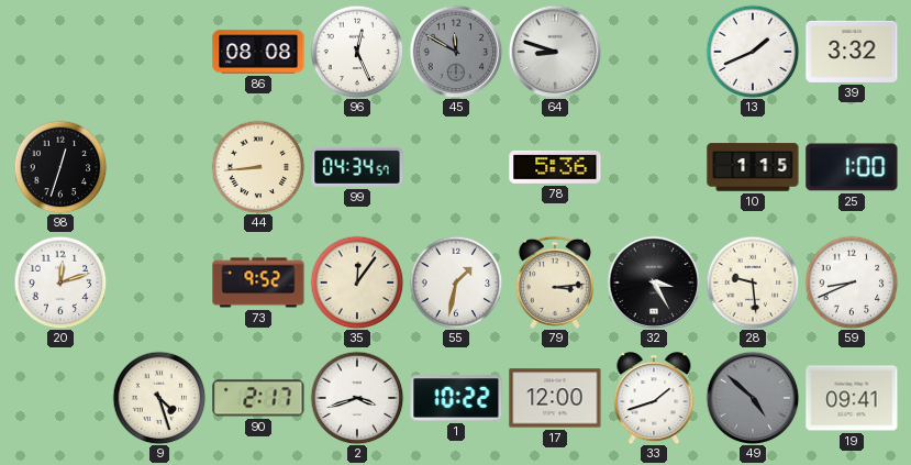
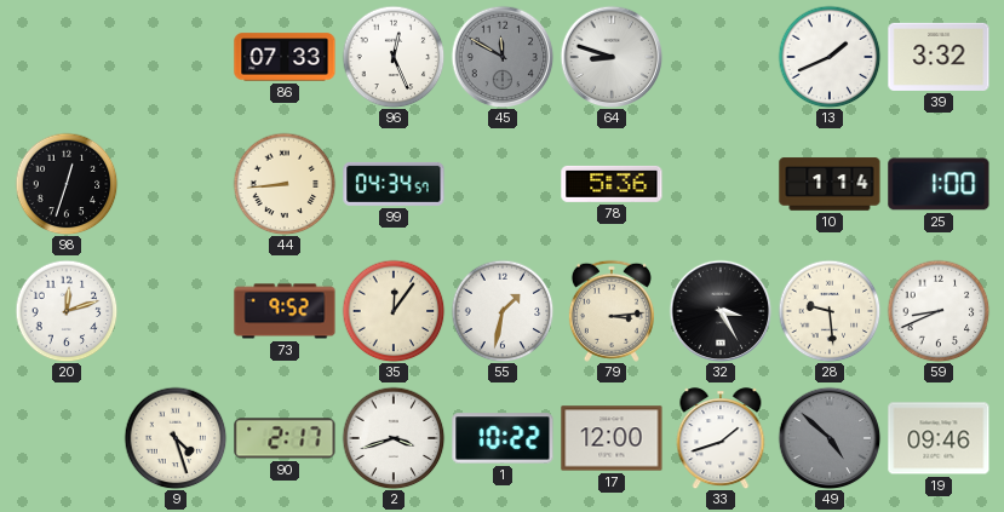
86: 08:08 -> 07:33
10: 1:15 -> 1:14
19: 09:41 -> 09:46
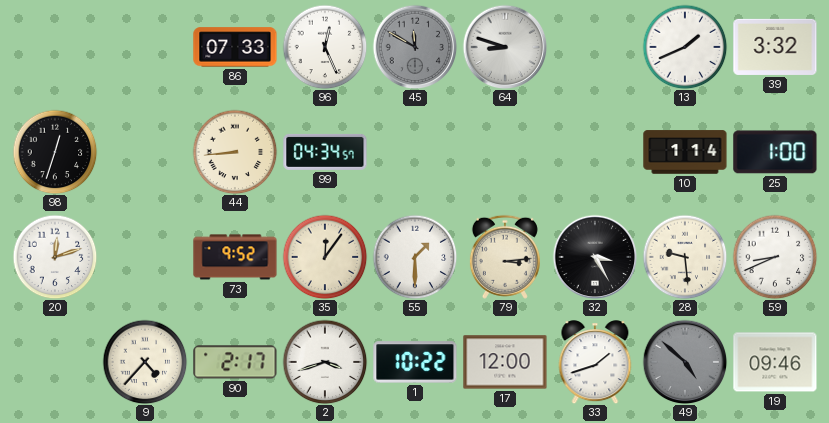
78: 5:36 -> none
55: 1:32 -> 1:30
9: 4:27 -> 4:37
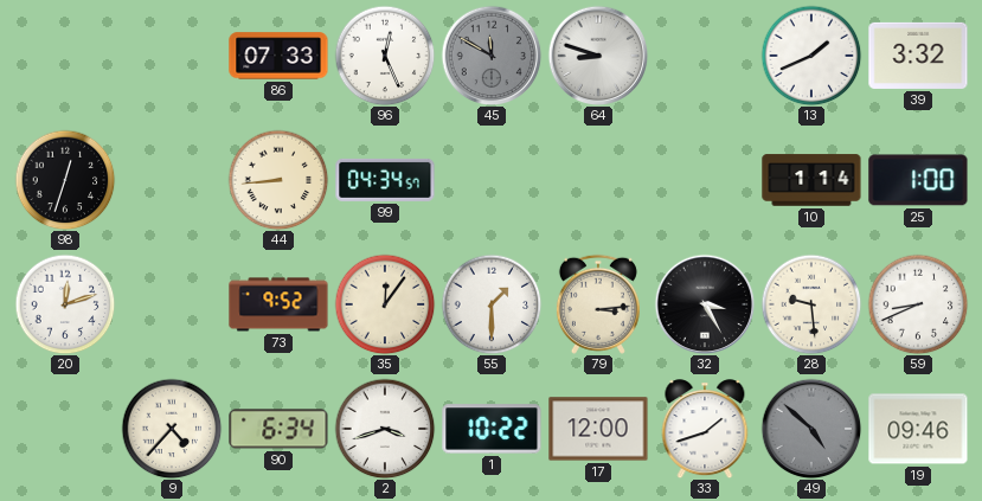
90: 2:17 -> 6:34
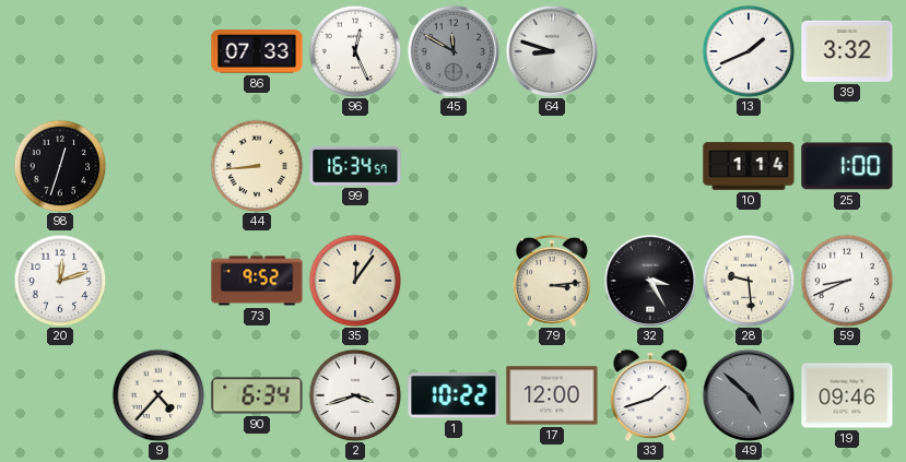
99: 04:34 -> 16:34
55: 1:30 -> none
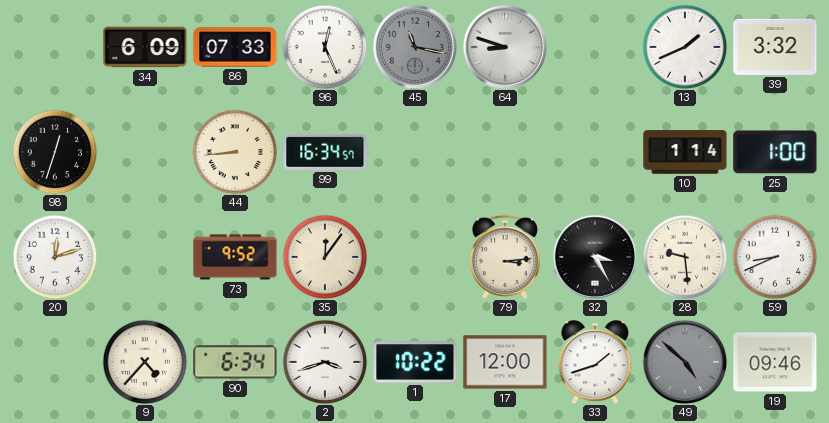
34: none -> 6:09
45: 11:50 -> 11:17
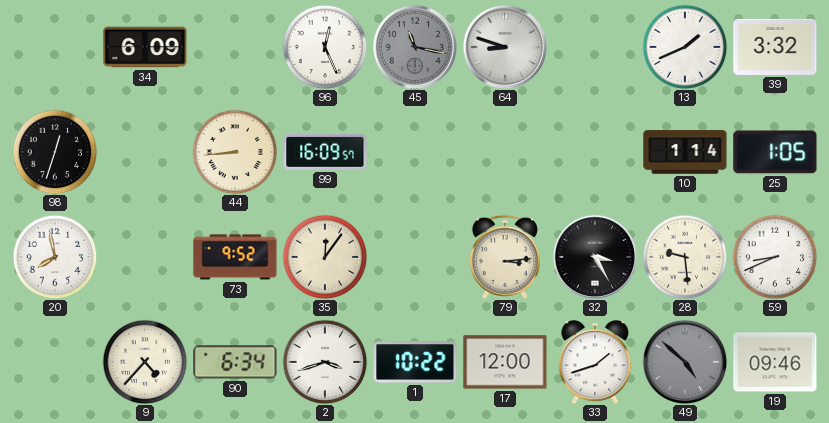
86: 07:33 -> none
99: 16:34 -> 16:09
25: 1:00 -> 1:05
20: 12:12 -> 7:58
